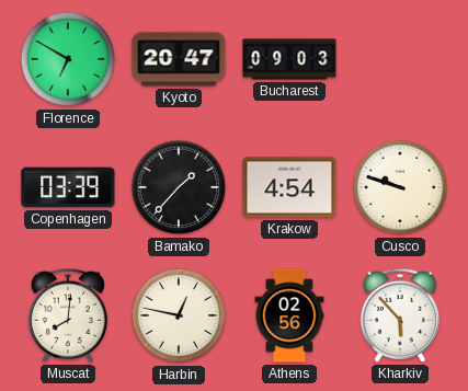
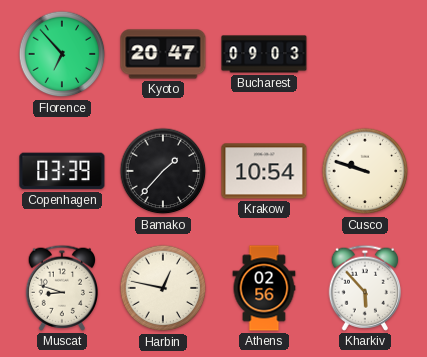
Florence: 6:50 -> 6:53
Krakow: 4:54 -> 10:54
Muscat: 8:01 -> 8:48
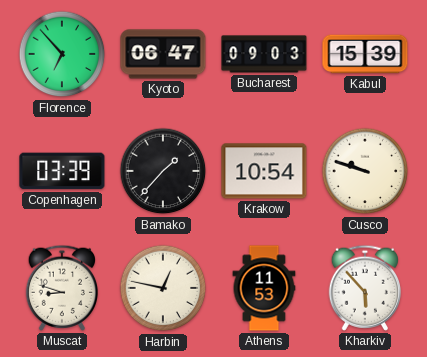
Kyoto: 20:47 -> 06:47
Kabul: none -> 15:39
Athens: 02:56 -> 11:53
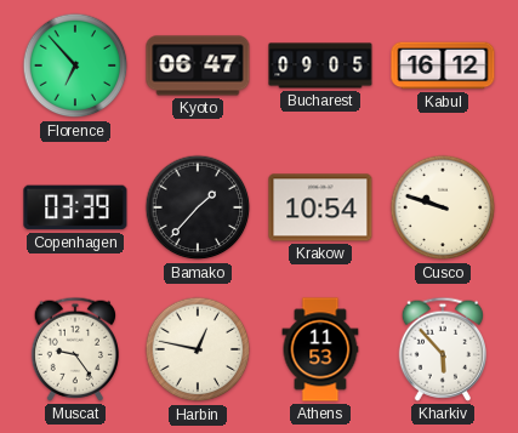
Bucharest: 09:03 -> 09:05
Kabul: 15:39 -> 16:12
Muscat: 8:48 -> 9:24
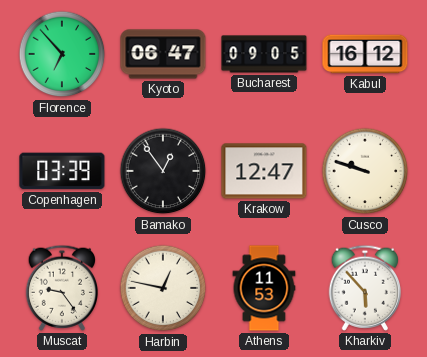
Bamako: 1:37 -> 12:54
Krakow: 10:54 -> 12:47
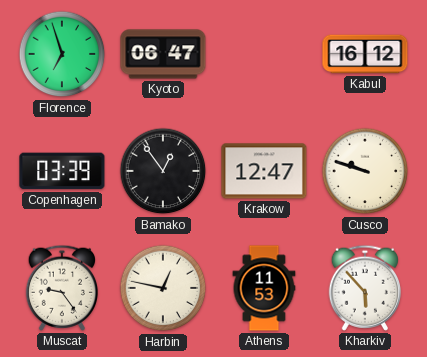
Florence: 6:53 -> 6:57
Bucharest: 09:05 -> none
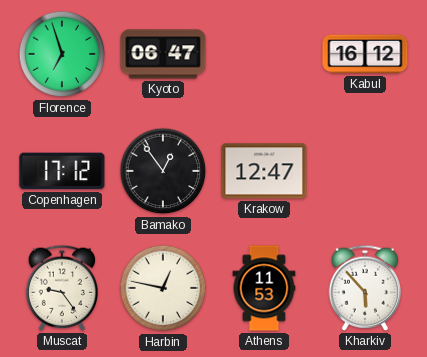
Copenhagen: 03:39 -> 17:12
Cusco: 9:48 -> none
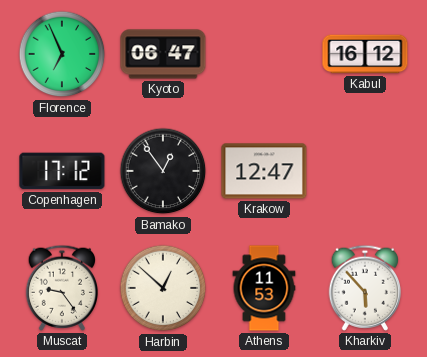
Florence: 6:57 -> 6:56
Harbin: 12:47 -> 12:52
